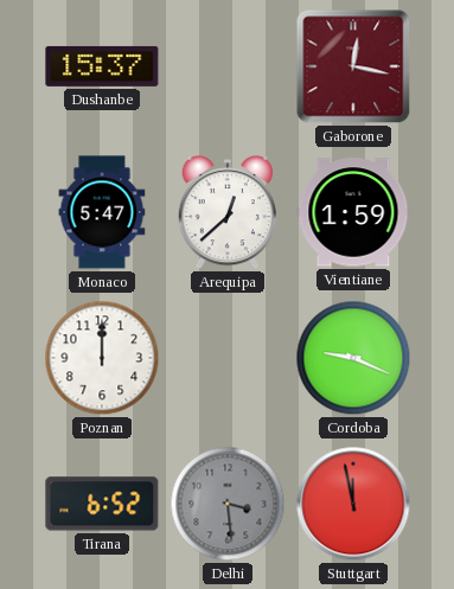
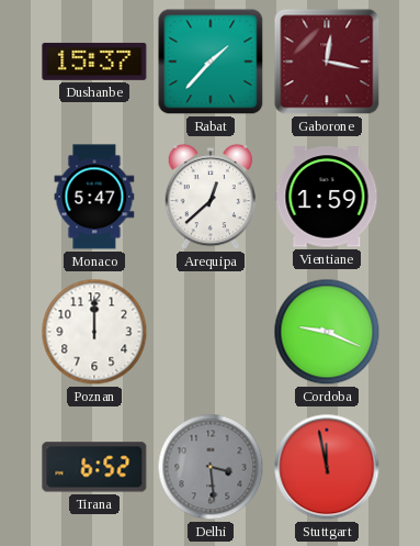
Rabat: none -> 1:37
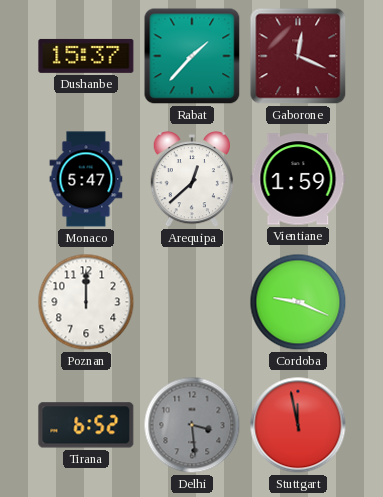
Gaborone: 12:17 -> 12:19
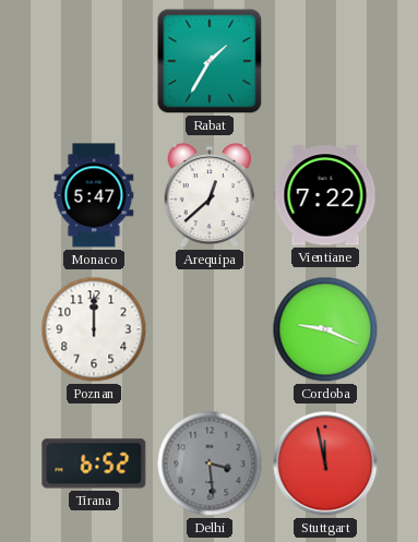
Dushanbe: 15:37 -> none
Rabat: 1:37 -> 1:35
Gaborone: 12:19 -> none
Vientiane: 1:59 -> 7:22
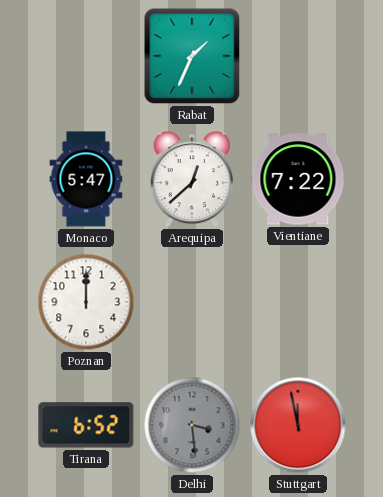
Rabat: 1:35 -> 1:34
Cordoba: 9:19 -> none
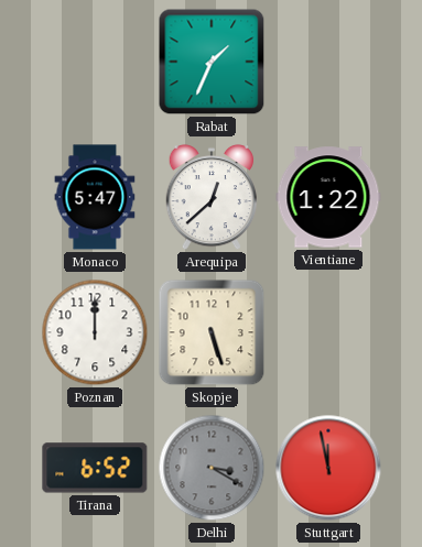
Vientiane: 7:22 -> 1:22
Skopje: none -> 5:27
Delhi: 3:29 -> 3:20
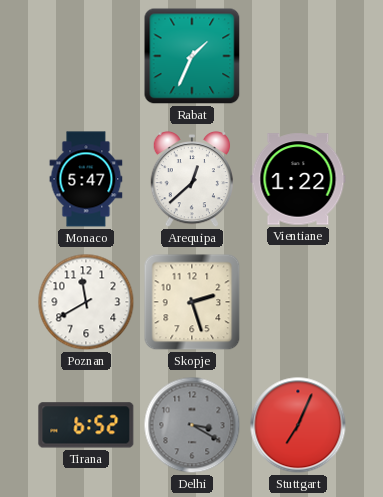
Poznan: 12:00 -> 11:40
Skopje: 5:27 -> 2:27
Stuttgart: 11:58 -> 7:04
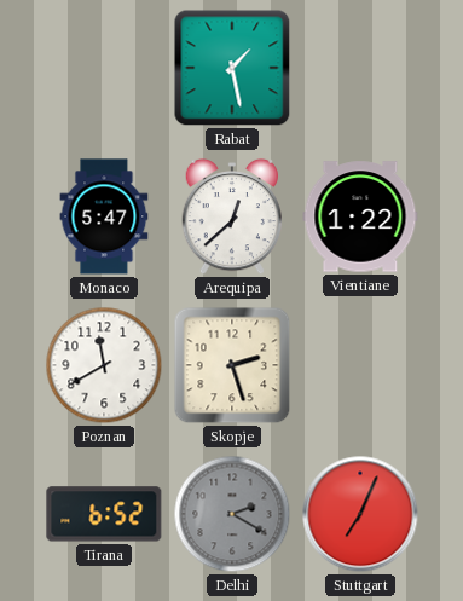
Rabat: 1:34 -> 1:28
Delhi: 3:20 -> 2:20
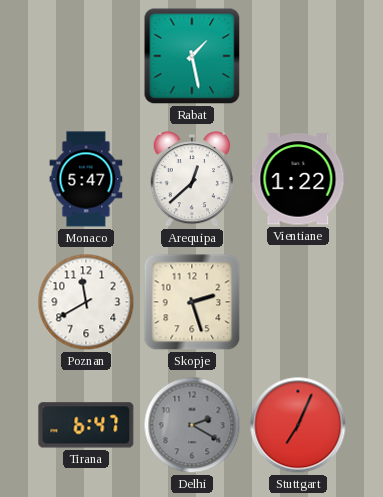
Tirana: 6:52 -> 6:47
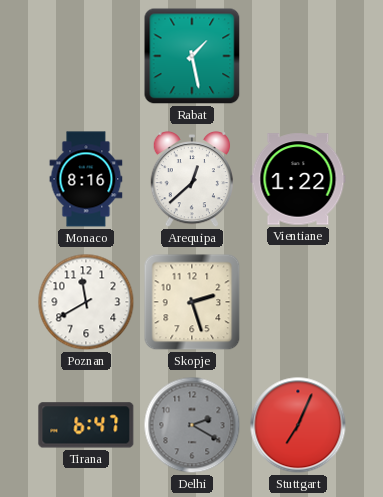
Monaco: 5:47 -> 8:16
